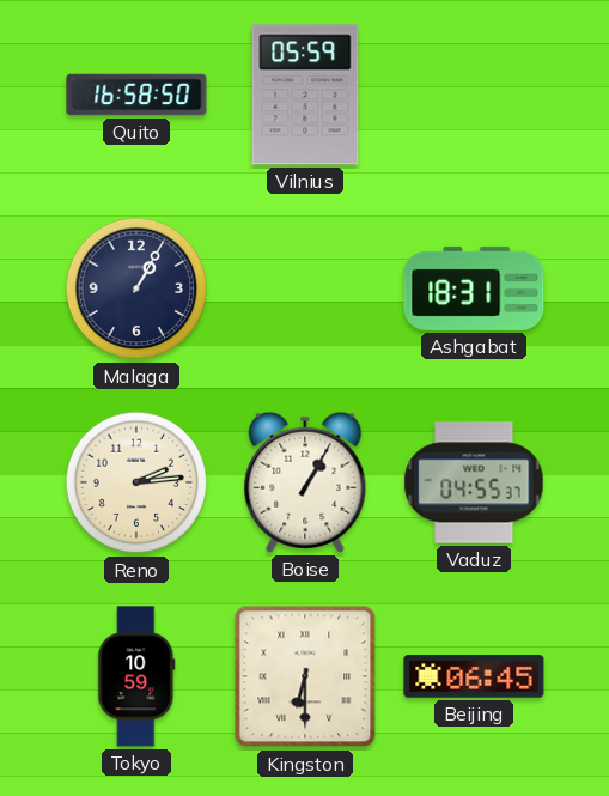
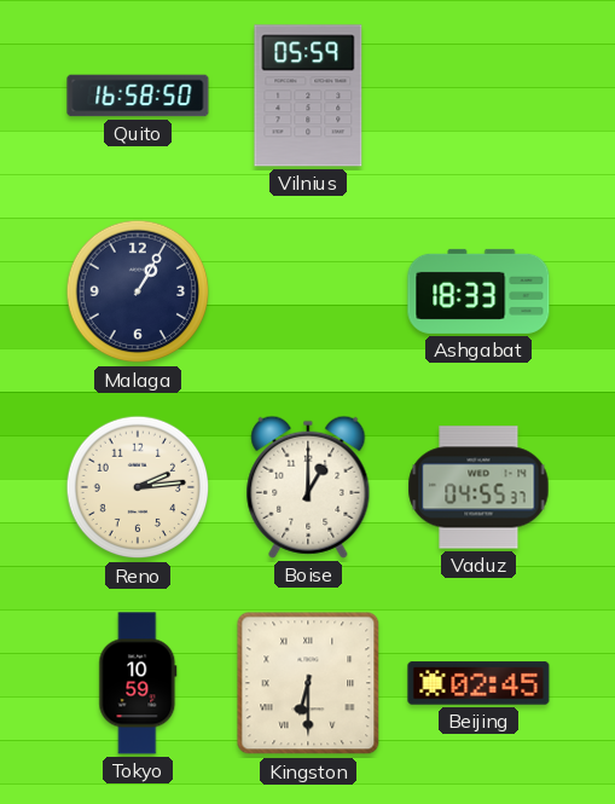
Ashgabat: 18:31 -> 18:33
Boise: 1:05 -> 1:00
Beijing: 06:45 -> 02:45
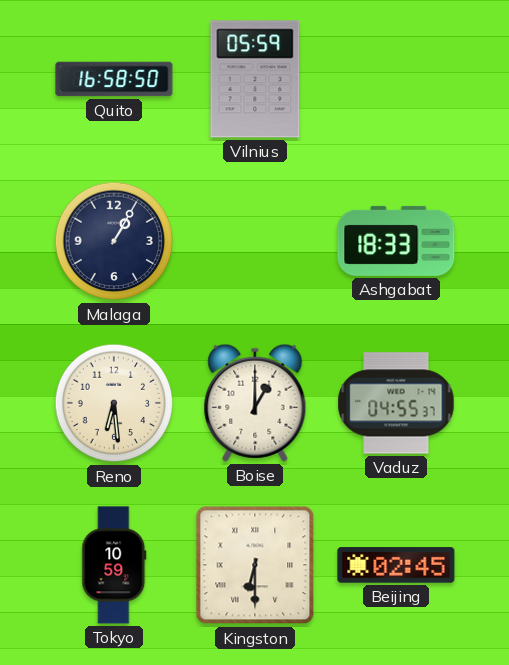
Reno: 2:14 -> 6:29
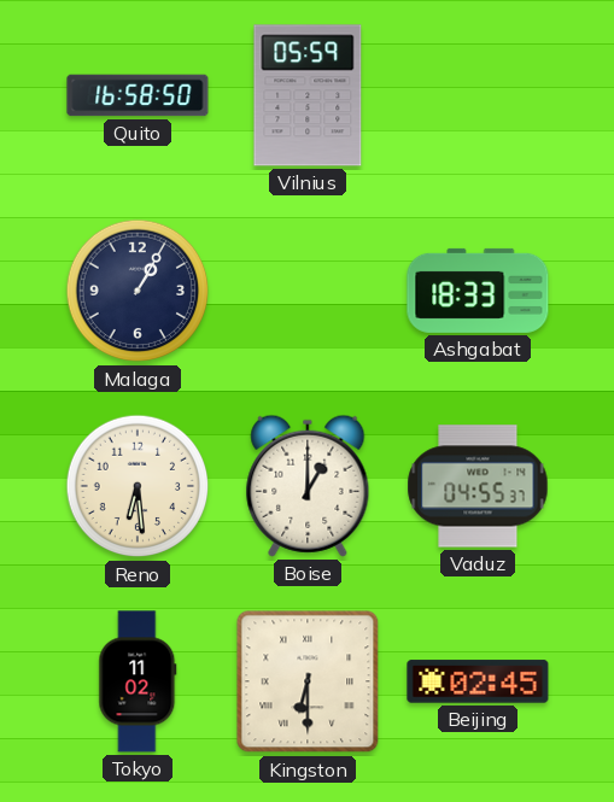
Tokyo: 10:59 -> 11:02
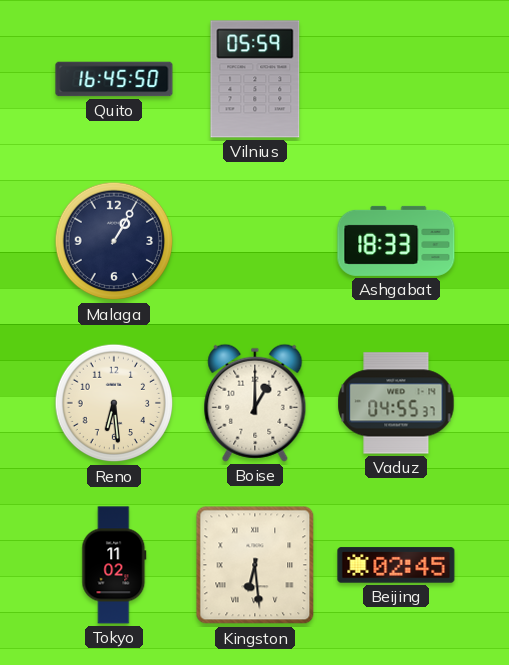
Quito: 16:58 -> 16:45
Kingston: 6:30 -> 6:29
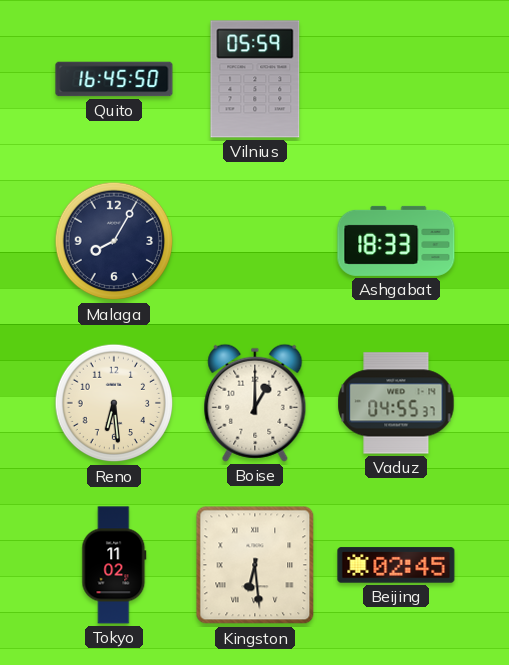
Malaga: 1:05 -> 8:05
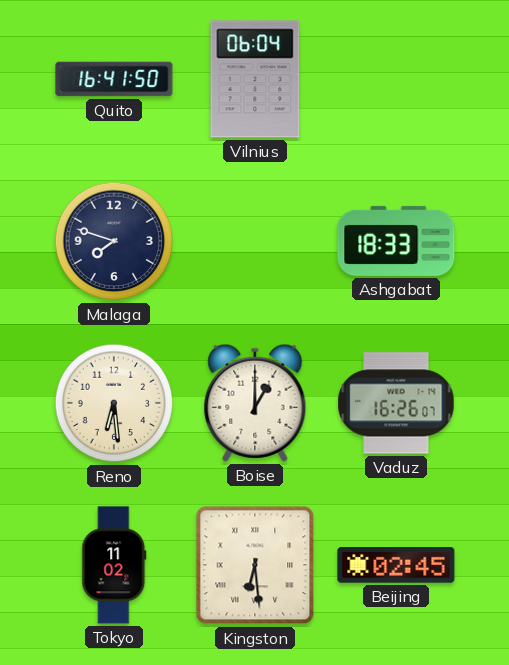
Quito: 16:45 -> 16:41
Vilnius: 05:59 -> 06:04
Malaga: 8:05 -> 7:48
Vaduz: 04:55 -> 16:26
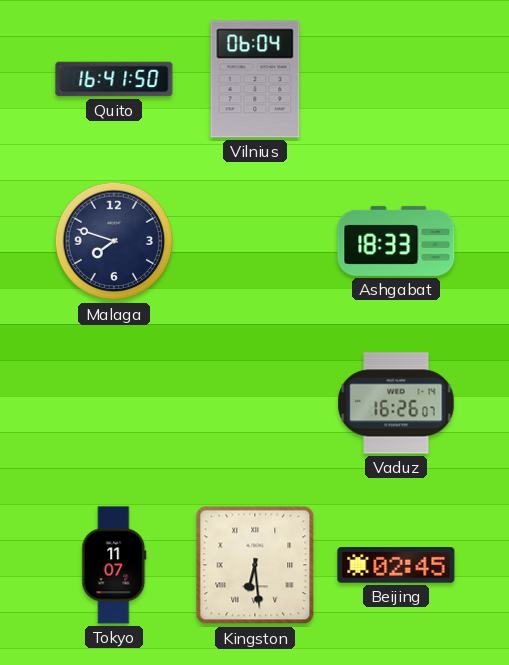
Reno: 6:29 -> none
Boise: 1:00 -> none
Tokyo: 11:02 -> 11:07
